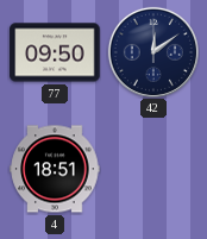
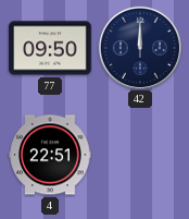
42: 12:09 -> 12:00
4: 18:51 -> 22:51
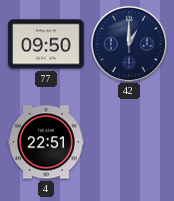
42: 12:00 -> 1:00
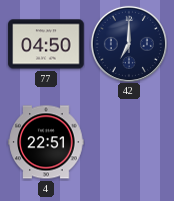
77: 09:50 -> 04:50
42: 1:00 -> 7:00
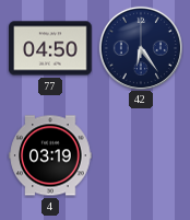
42: 7:00 -> 6:24
4: 22:51 -> 03:19
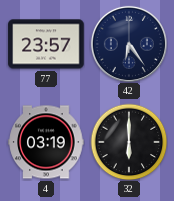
77: 04:50 -> 23:57
32: none -> 6:00
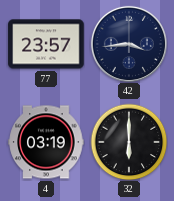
42: 6:24 -> 3:44
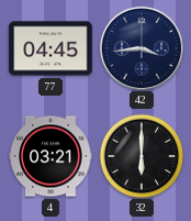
77: 23:57 -> 04:45
4: 03:19 -> 03:21
